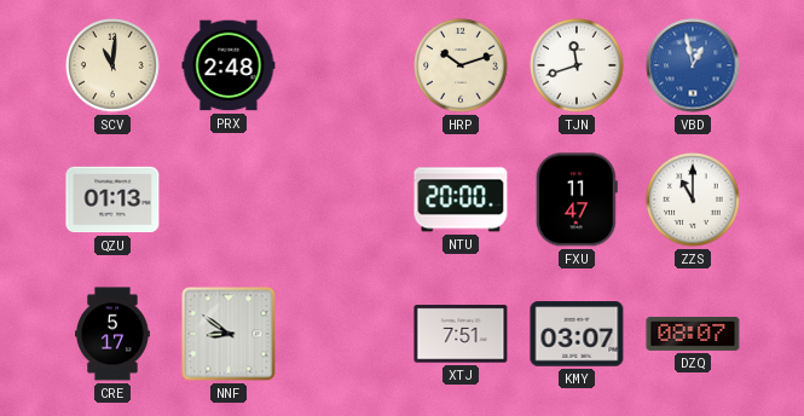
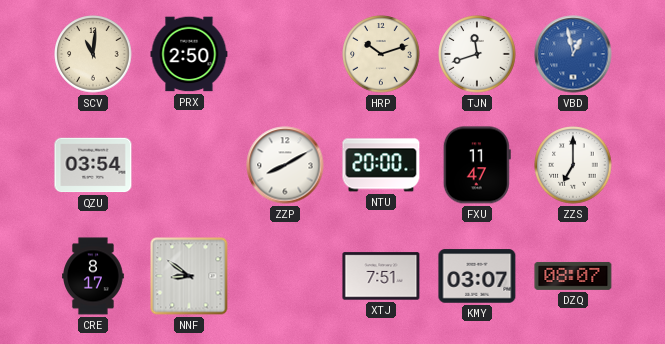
PRX: 2:48 -> 2:50
QZU: 01:13 -> 03:54
ZZP: none -> 8:10
ZZS: 11:00 -> 7:00
CRE: 5:17 -> 8:17
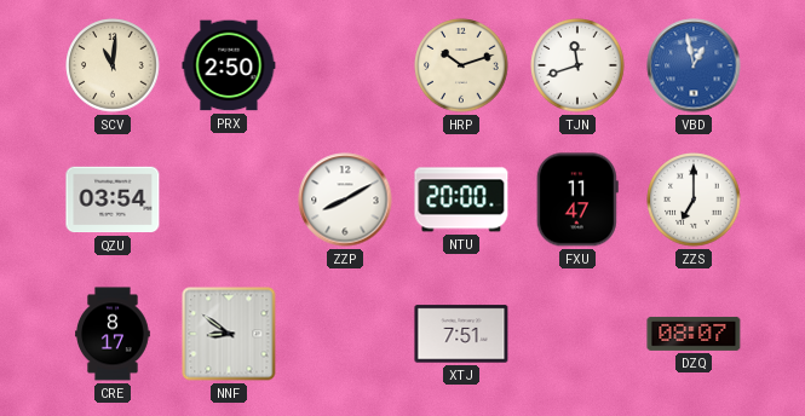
KMY: 03:07 -> none
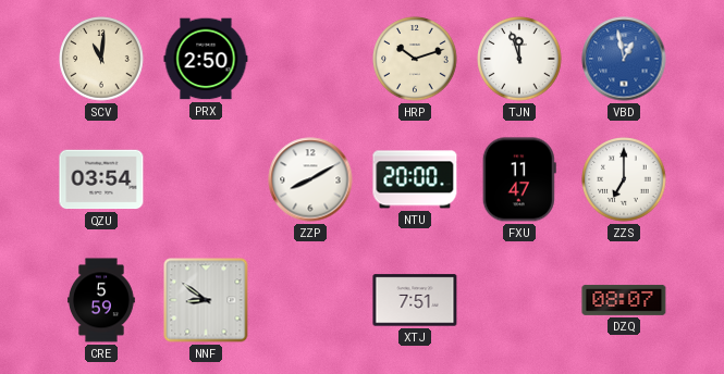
TJN: 11:42 -> 11:57
CRE: 8:17 -> 5:59
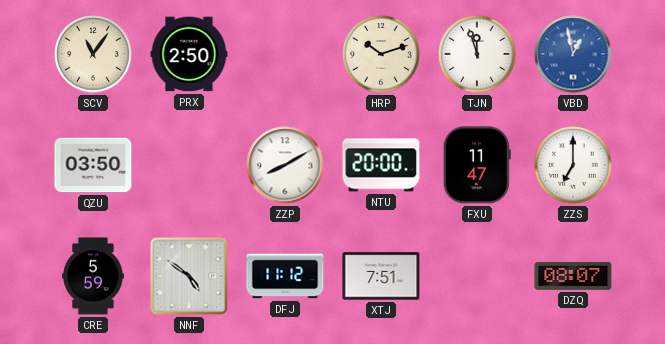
SCV: 11:01 -> 11:06
QZU: 03:54 -> 03:50
NNF: 8:51 -> 4:51
DFJ: none -> 11:12
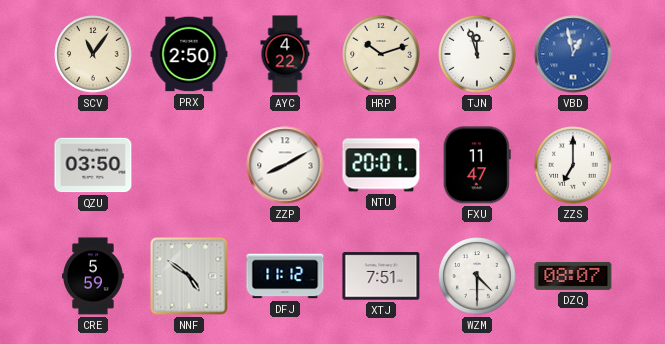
AYC: none -> 4:22
NTU: 20:00 -> 20:01
WZM: none -> 4:30
